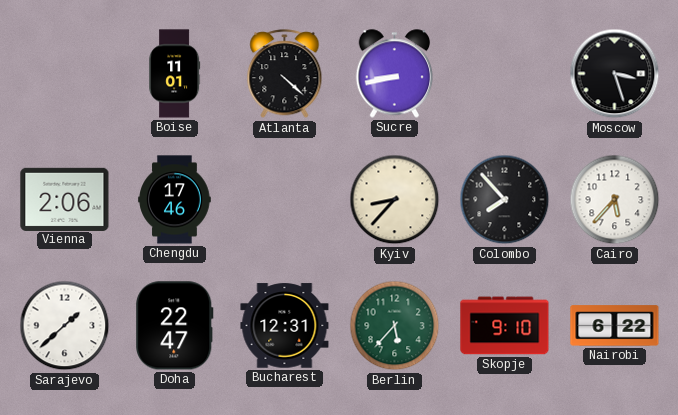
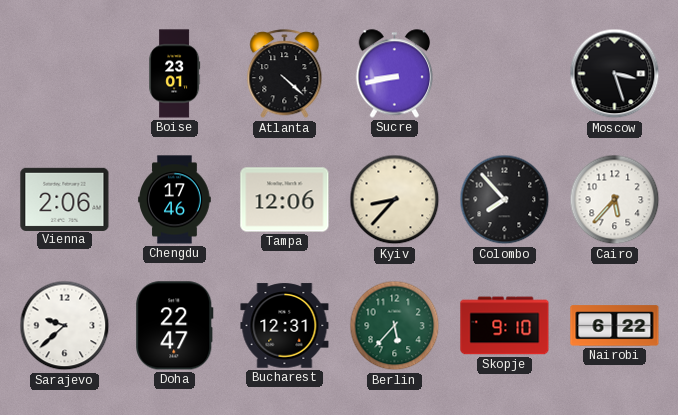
Boise: 11:01 -> 23:01
Tampa: none -> 12:06
Sarajevo: 1:38 -> 9:38
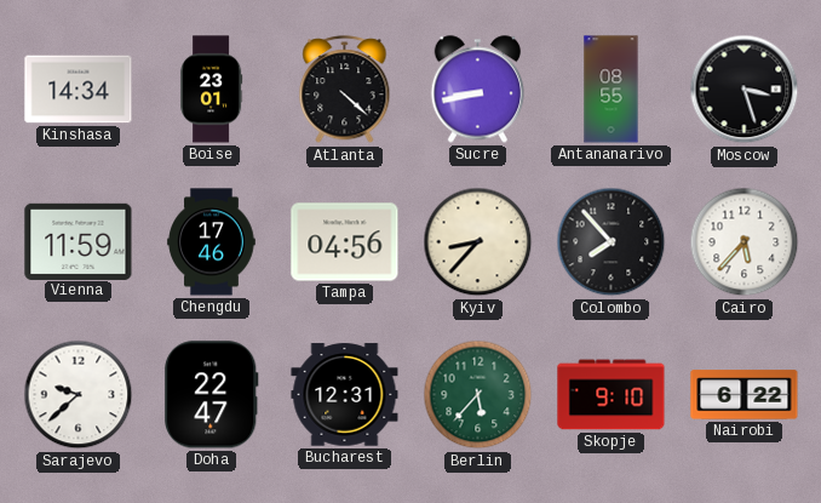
Kinshasa: none -> 14:34
Antananarivo: none -> 08:55
Vienna: 2:06 -> 11:59
Tampa: 12:06 -> 04:56
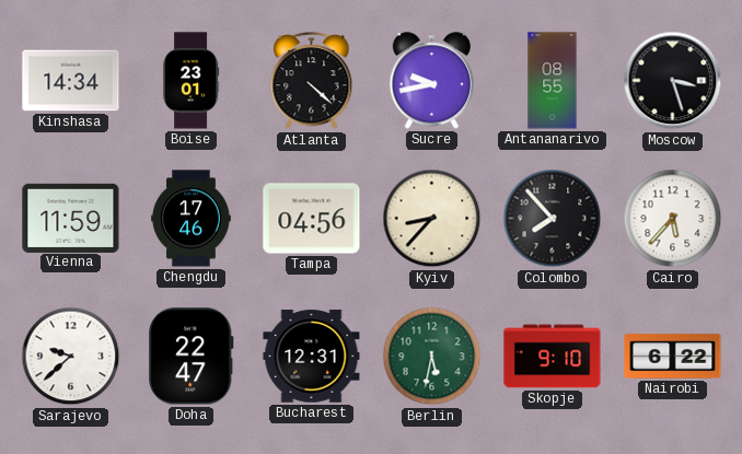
Sucre: 8:43 -> 9:43
Berlin: 5:37 -> 5:32
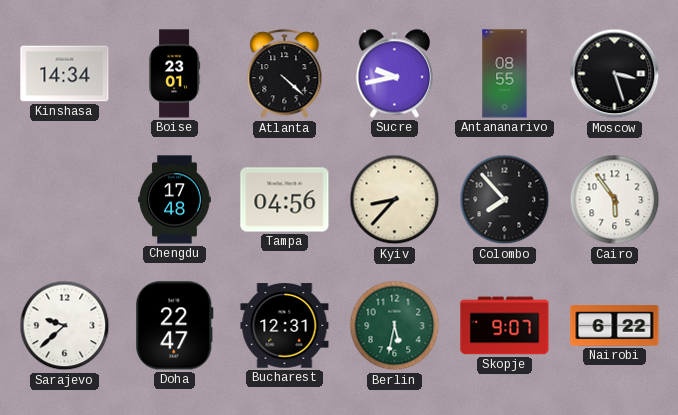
Vienna: 11:59 -> none
Chengdu: 17:46 -> 17:48
Cairo: 5:37 -> 5:54
Skopje: 9:10 -> 9:07
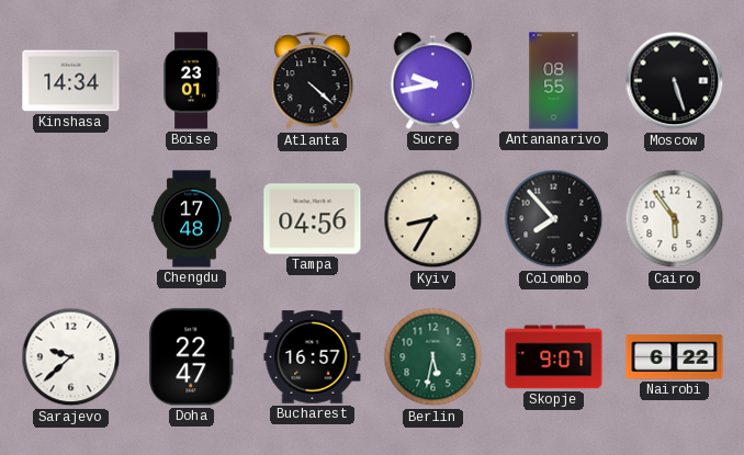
Moscow: 3:27 -> 5:27
Kyiv: 8:37 -> 8:35
Bucharest: 12:31 -> 16:57
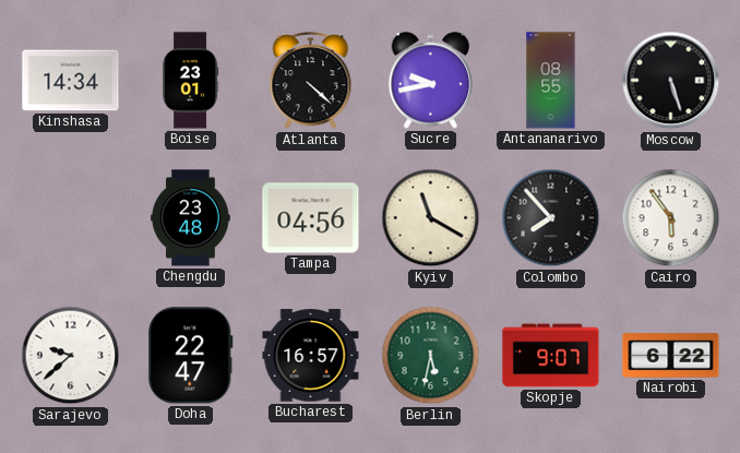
Chengdu: 17:48 -> 23:48
Kyiv: 8:35 -> 11:20
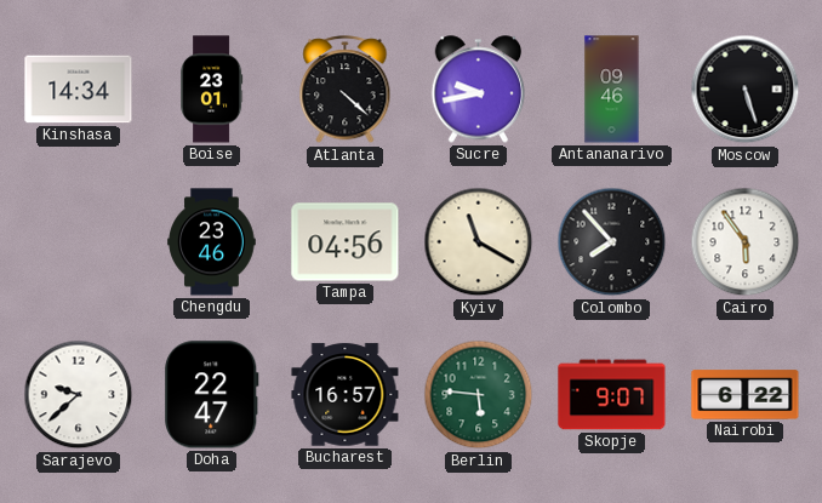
Antananarivo: 08:55 -> 09:46
Chengdu: 23:48 -> 23:46
Berlin: 5:32 -> 5:46
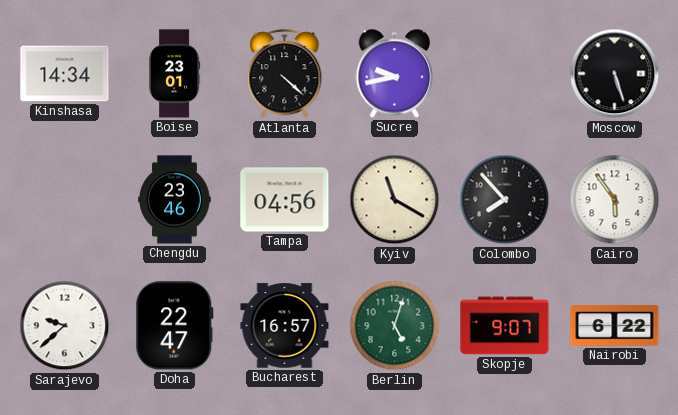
Antananarivo: 09:46 -> none
Berlin: 5:46 -> 5:03
